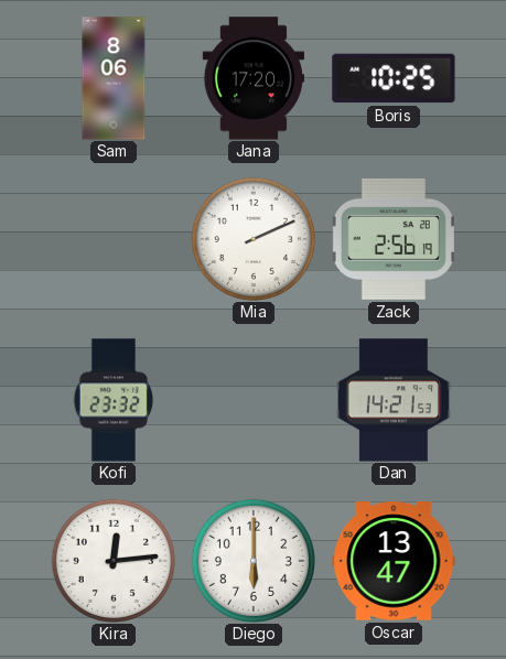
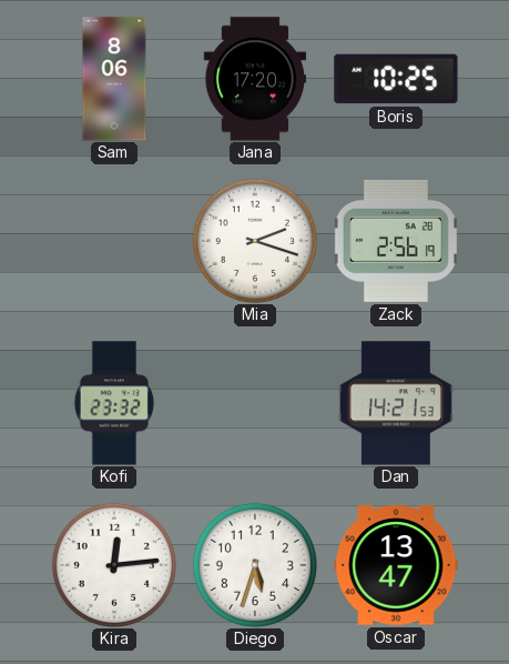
Mia: 2:11 -> 2:18
Diego: 6:00 -> 5:33
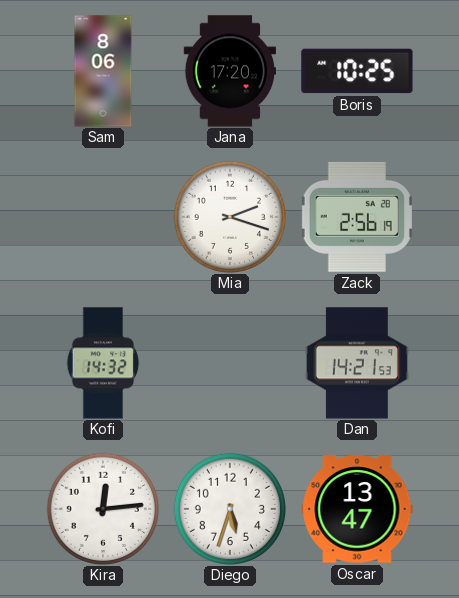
Kofi: 23:32 -> 14:32
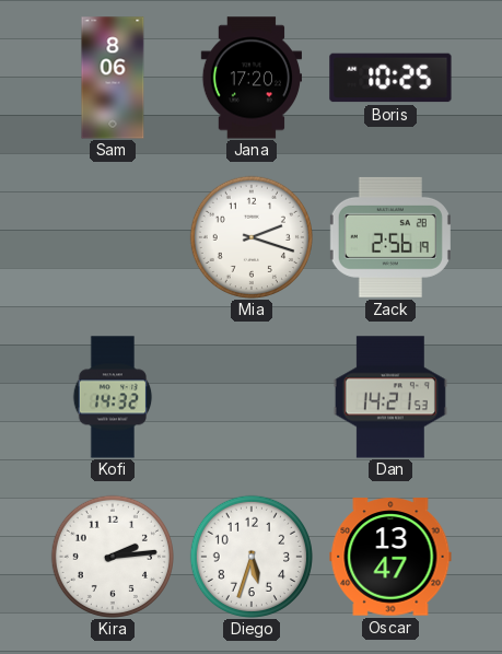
Kira: 12:14 -> 2:14
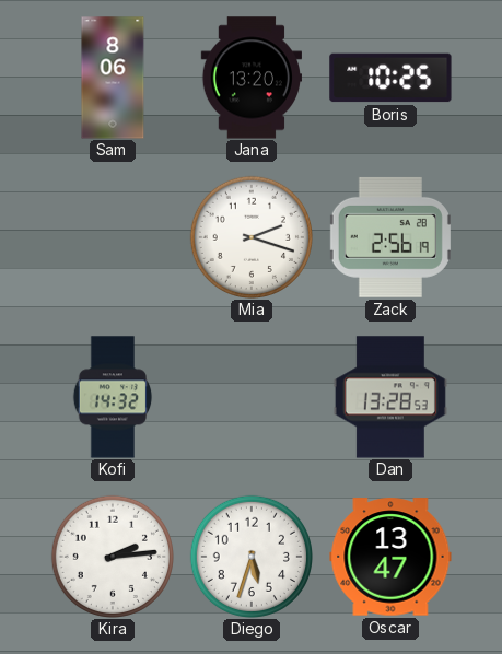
Jana: 17:20 -> 13:20
Dan: 14:21 -> 13:28
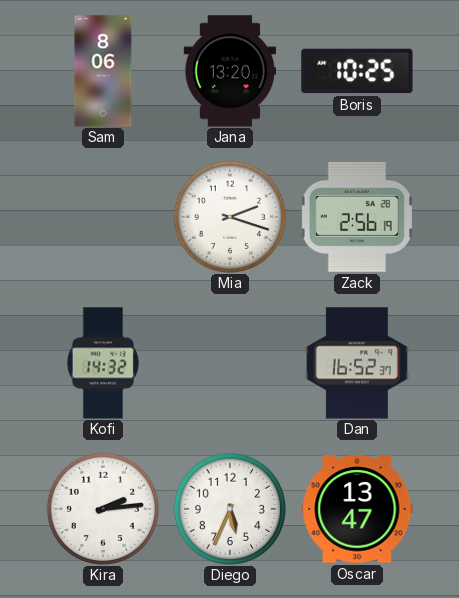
Dan: 13:28 -> 16:52
Diego: 5:33 -> 5:34
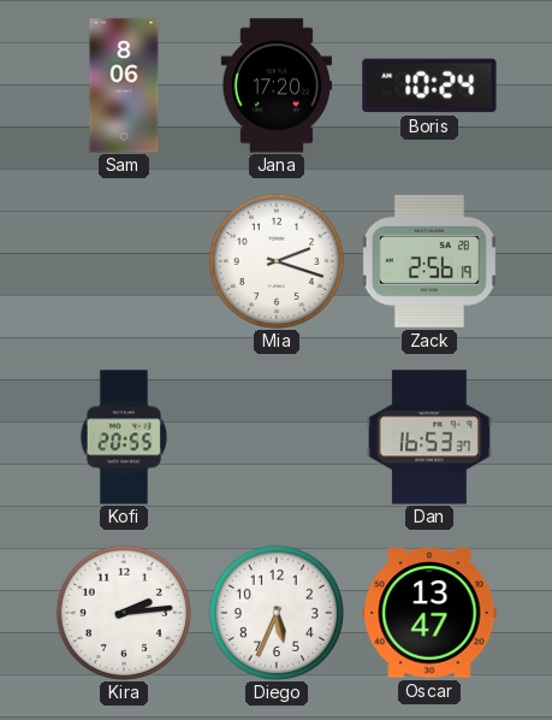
Jana: 13:20 -> 17:20
Boris: 10:25 -> 10:24
Kofi: 14:32 -> 20:55
Dan: 16:52 -> 16:53
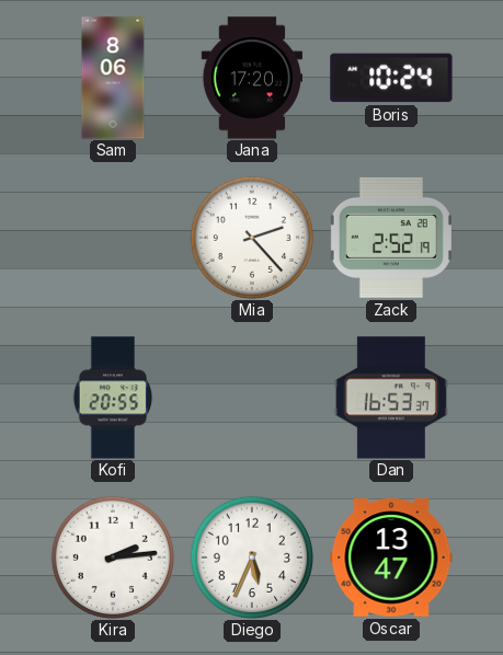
Mia: 2:18 -> 2:23
Zack: 2:56 -> 2:52
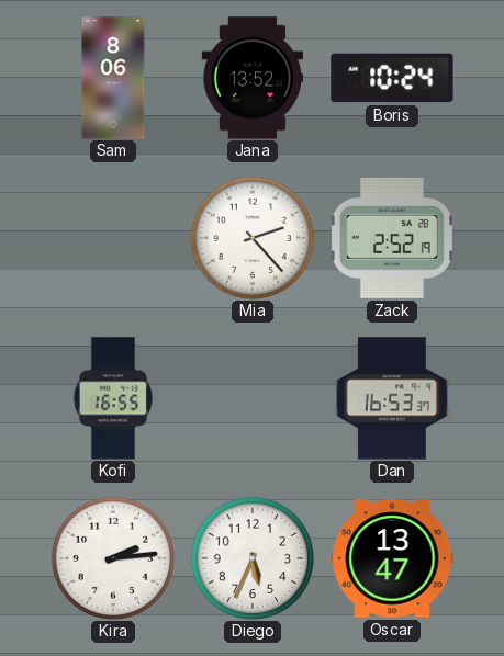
Jana: 17:20 -> 13:52
Kofi: 20:55 -> 16:55
